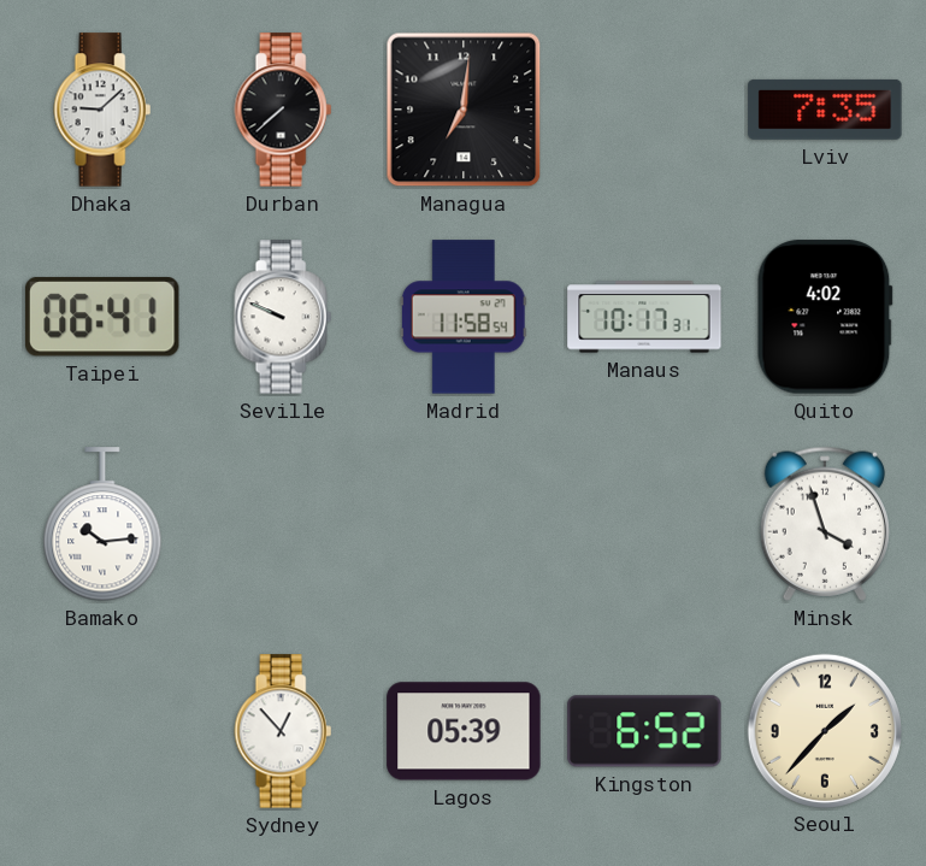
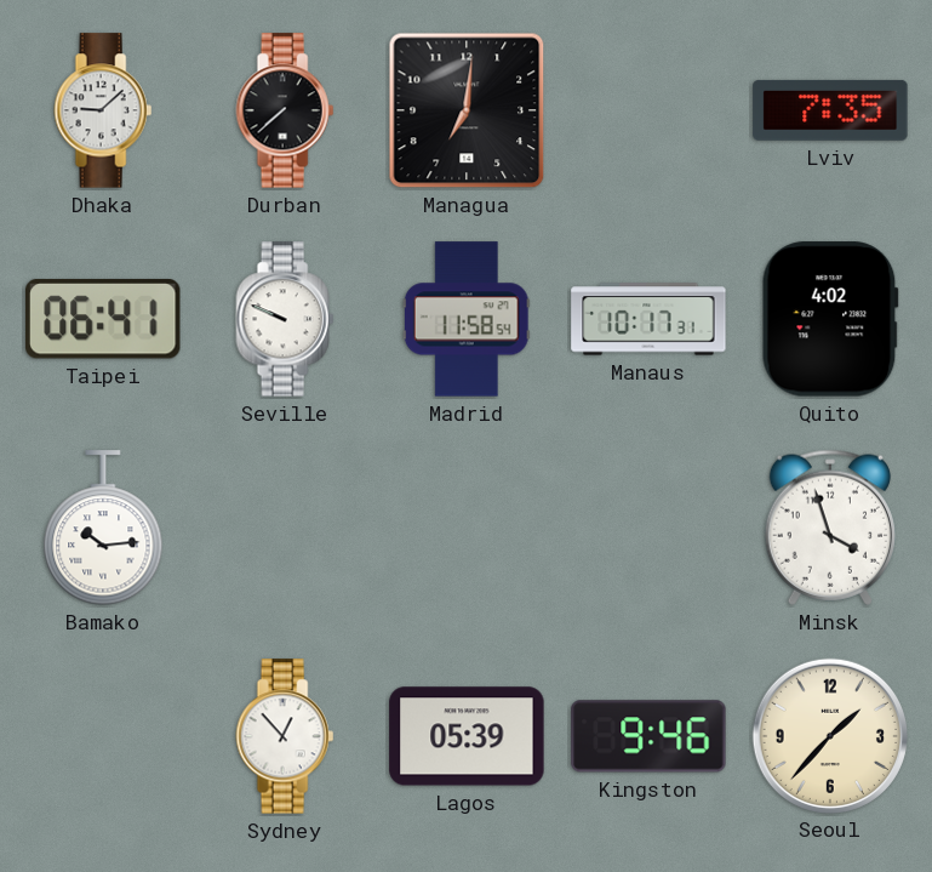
Kingston: 6:52 -> 9:46
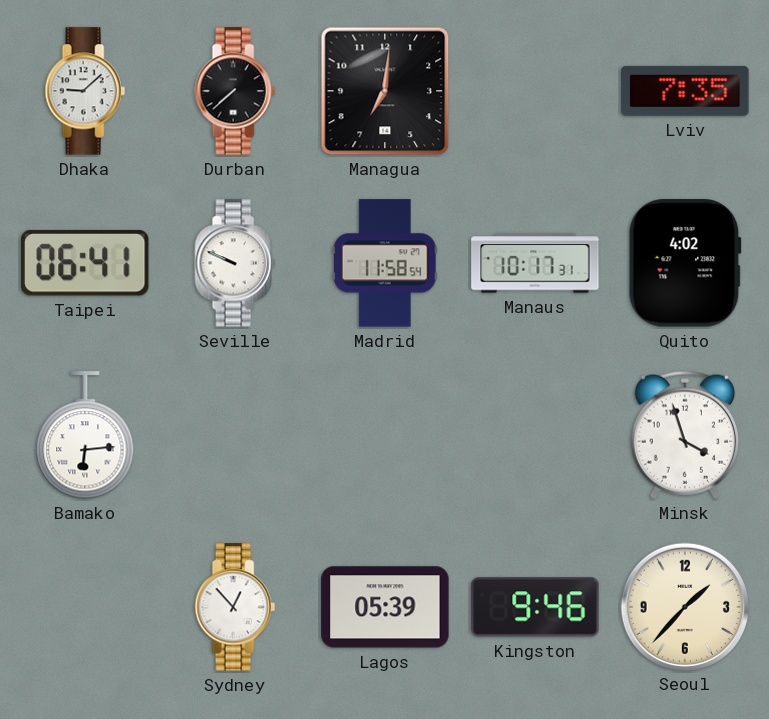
Bamako: 10:14 -> 6:14
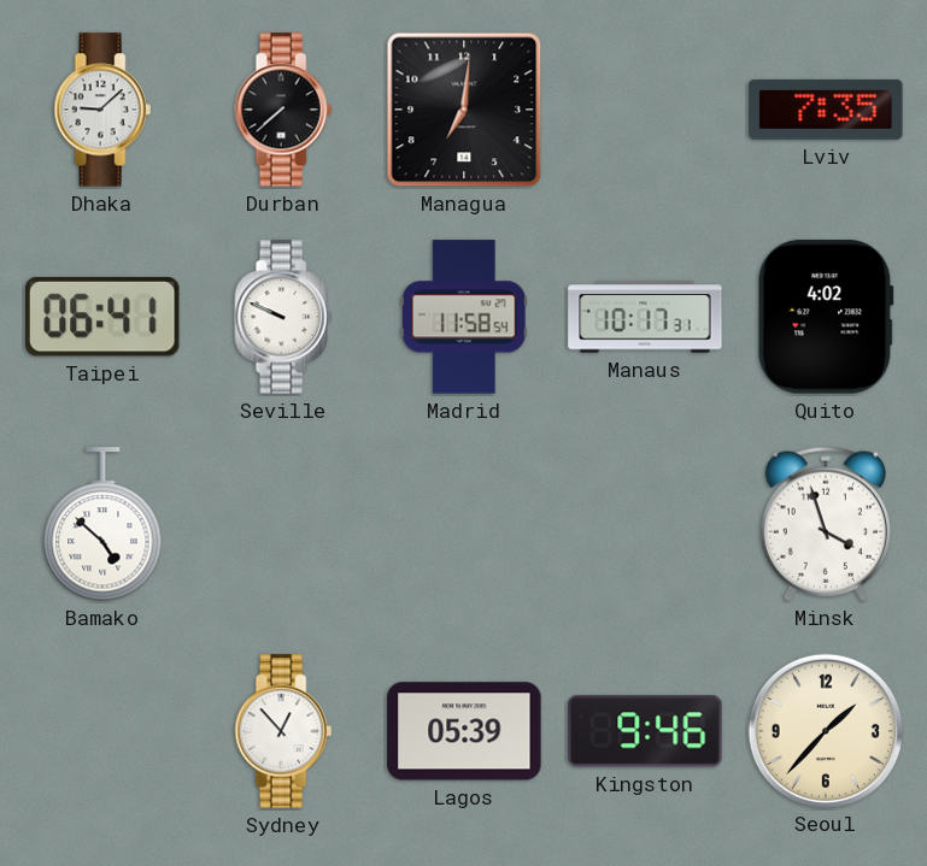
Bamako: 6:14 -> 4:52
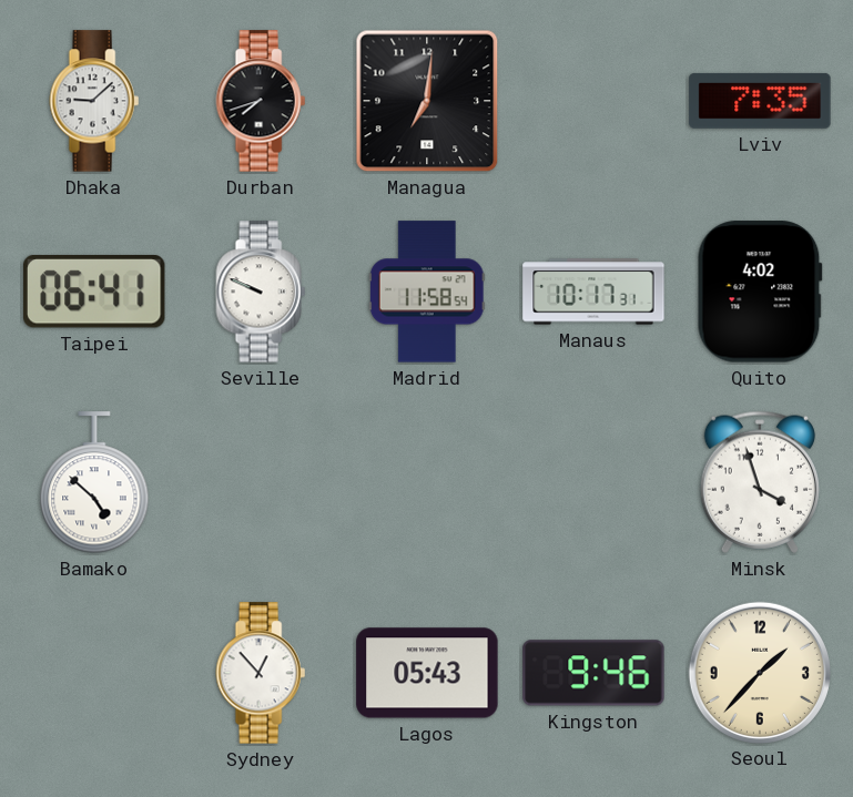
Durban: 7:38 -> 7:42
Lagos: 05:39 -> 05:43
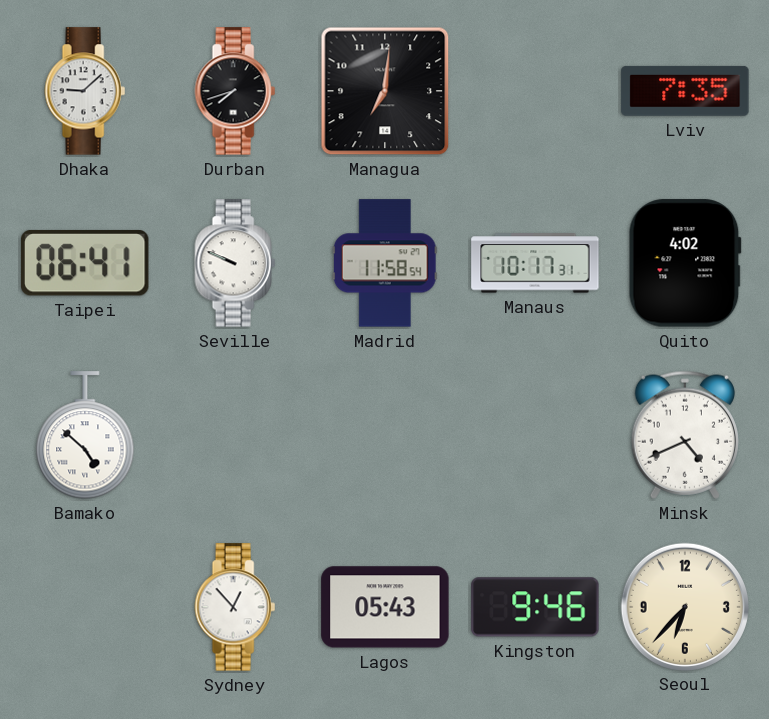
Minsk: 3:57 -> 4:41
Seoul: 1:37 -> 6:37
